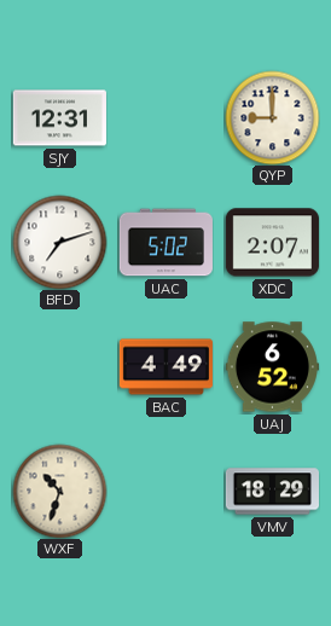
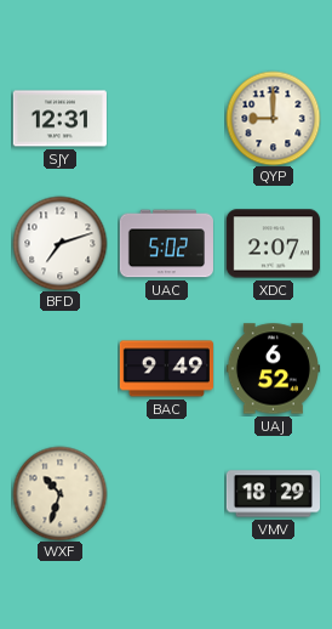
BAC: 4:49 -> 9:49
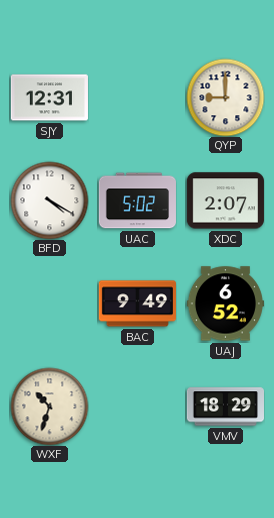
BFD: 7:12 -> 4:20
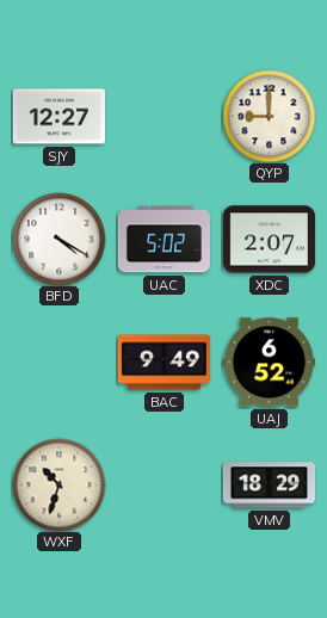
SJY: 12:31 -> 12:27
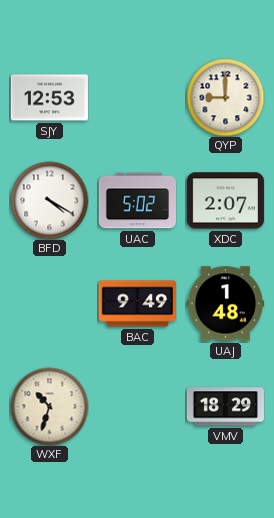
SJY: 12:27 -> 12:53
UAJ: 6:52 -> 1:48
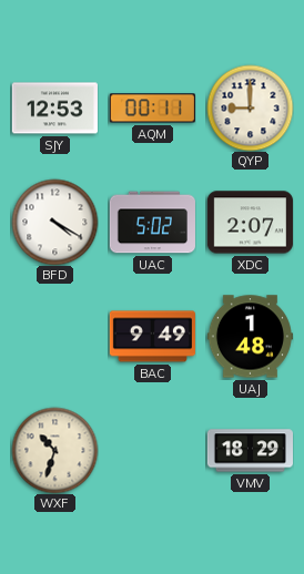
AQM: none -> 00:11
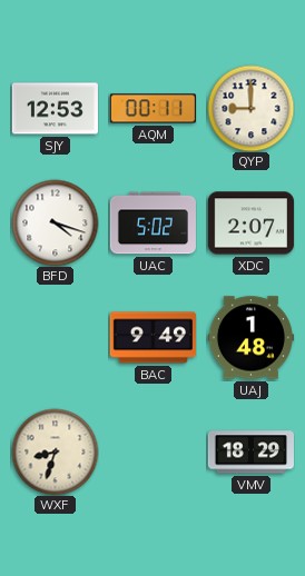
BFD: 4:20 -> 4:18
WXF: 10:33 -> 8:33
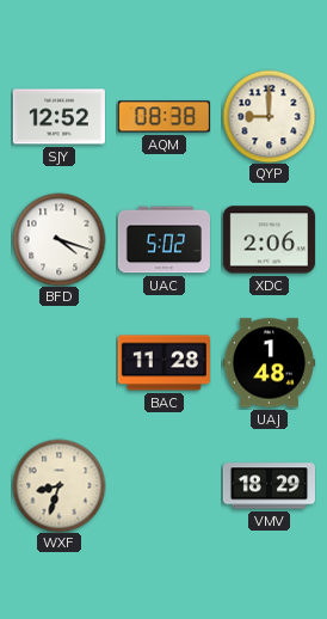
SJY: 12:53 -> 12:52
AQM: 00:11 -> 08:38
XDC: 2:07 -> 2:06
BAC: 9:49 -> 11:28
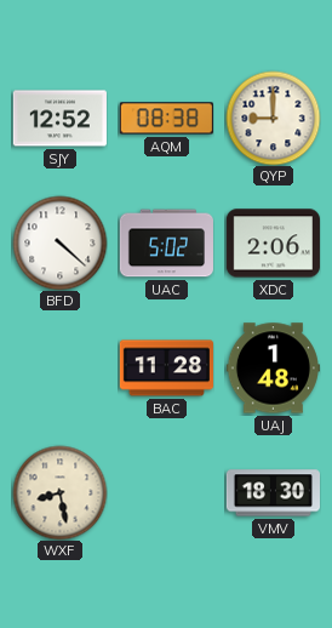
BFD: 4:18 -> 4:22
WXF: 8:33 -> 8:28
VMV: 18:29 -> 18:30
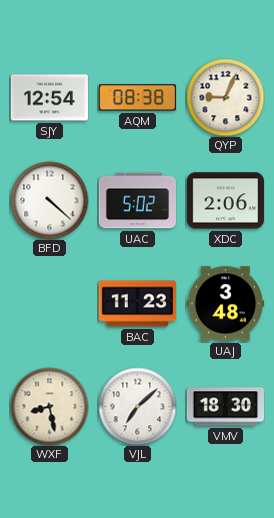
SJY: 12:52 -> 12:54
QYP: 9:00 -> 9:04
BAC: 11:28 -> 11:23
UAJ: 1:48 -> 3:48
VJL: none -> 7:08
